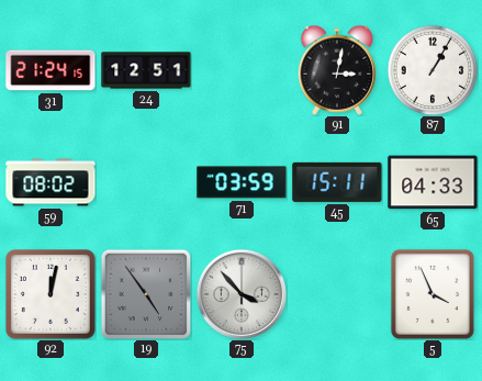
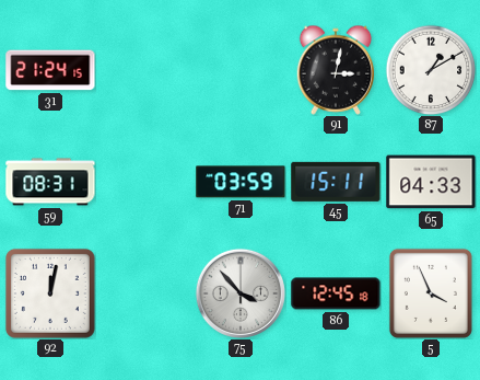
24: 12:51 -> none
87: 1:05 -> 1:10
59: 08:02 -> 08:31
19: 4:54 -> none
86: none -> 12:45
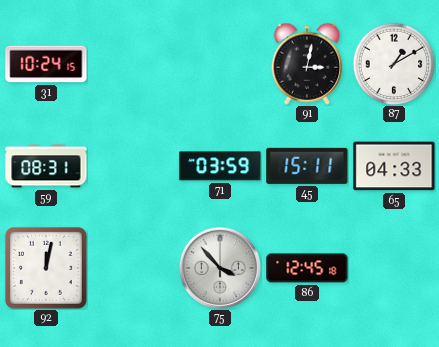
31: 21:24 -> 10:24
5: 3:56 -> none
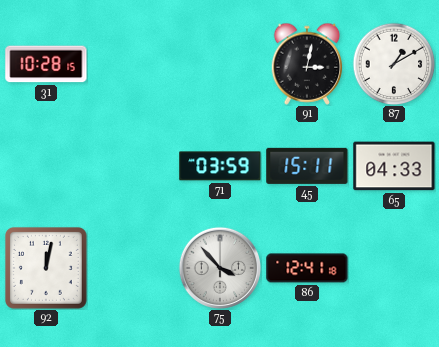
31: 10:24 -> 10:28
59: 08:31 -> none
86: 12:45 -> 12:41
